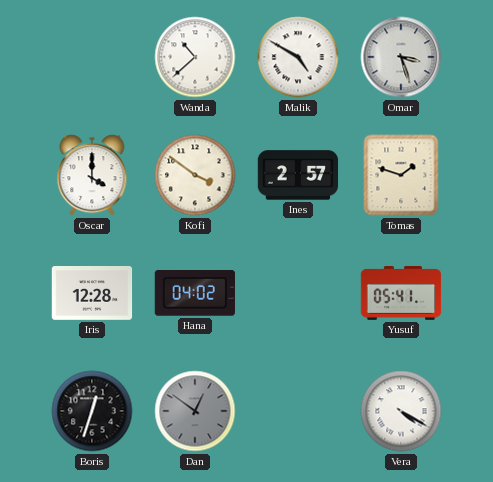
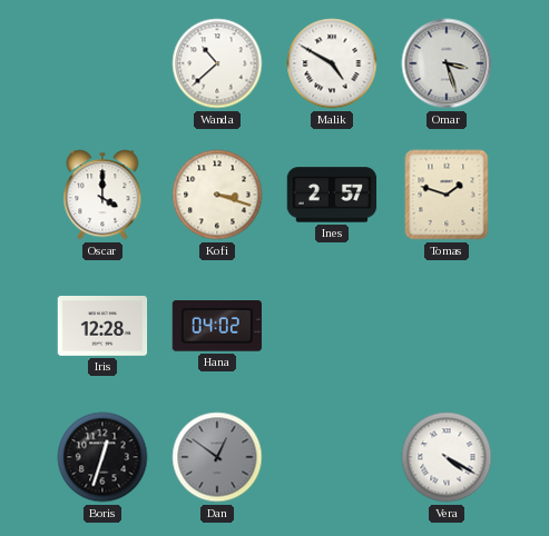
Kofi: 3:51 -> 3:18
Yusuf: 05:41 -> none
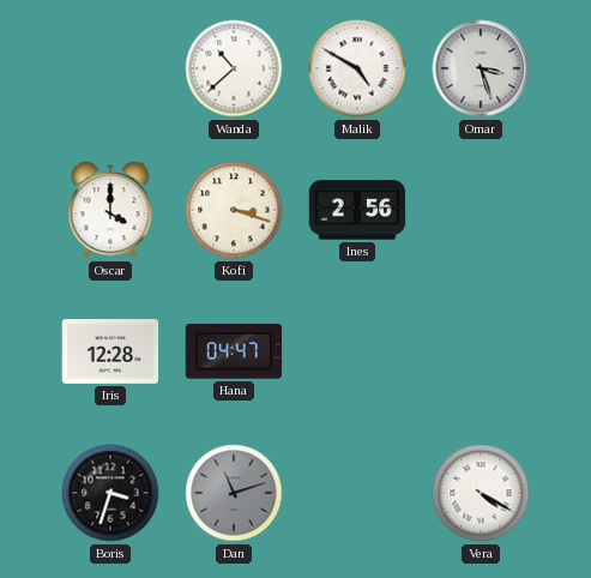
Ines: 2:57 -> 2:56
Tomas: 1:48 -> none
Hana: 04:02 -> 04:47
Boris: 12:33 -> 3:33
Dan: 12:51 -> 11:12
